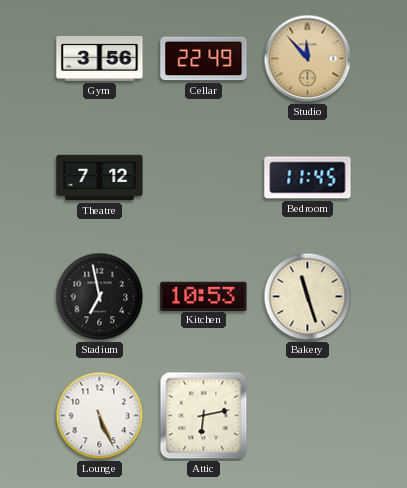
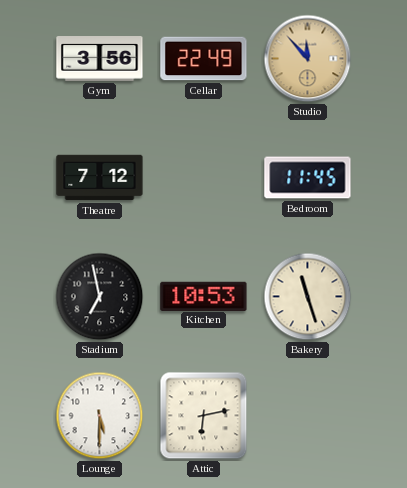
Lounge: 5:26 -> 5:30
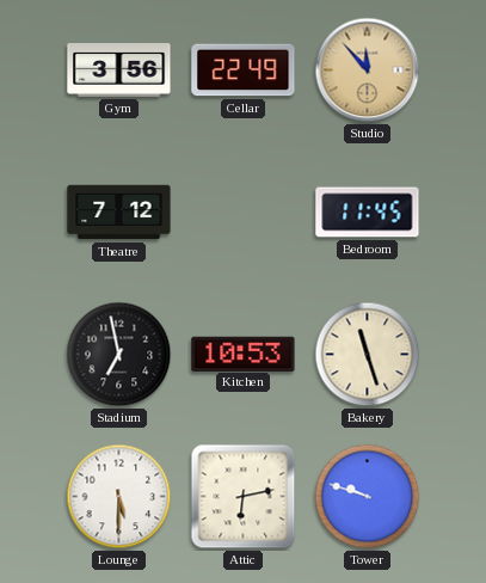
Tower: none -> 9:48
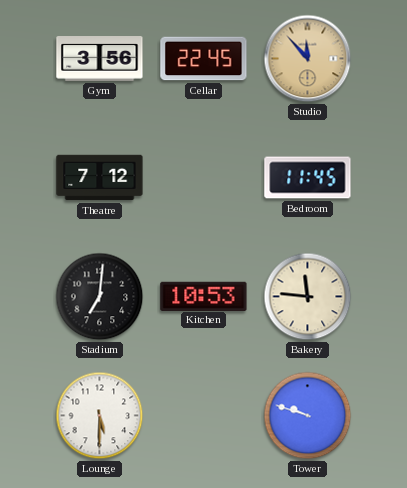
Cellar: 22:49 -> 22:45
Stadium: 6:58 -> 7:01
Bakery: 11:27 -> 11:46
Attic: 6:13 -> none
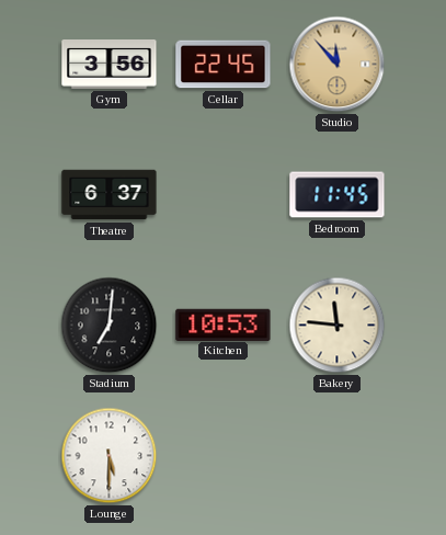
Theatre: 7:12 -> 6:37
Tower: 9:48 -> none
